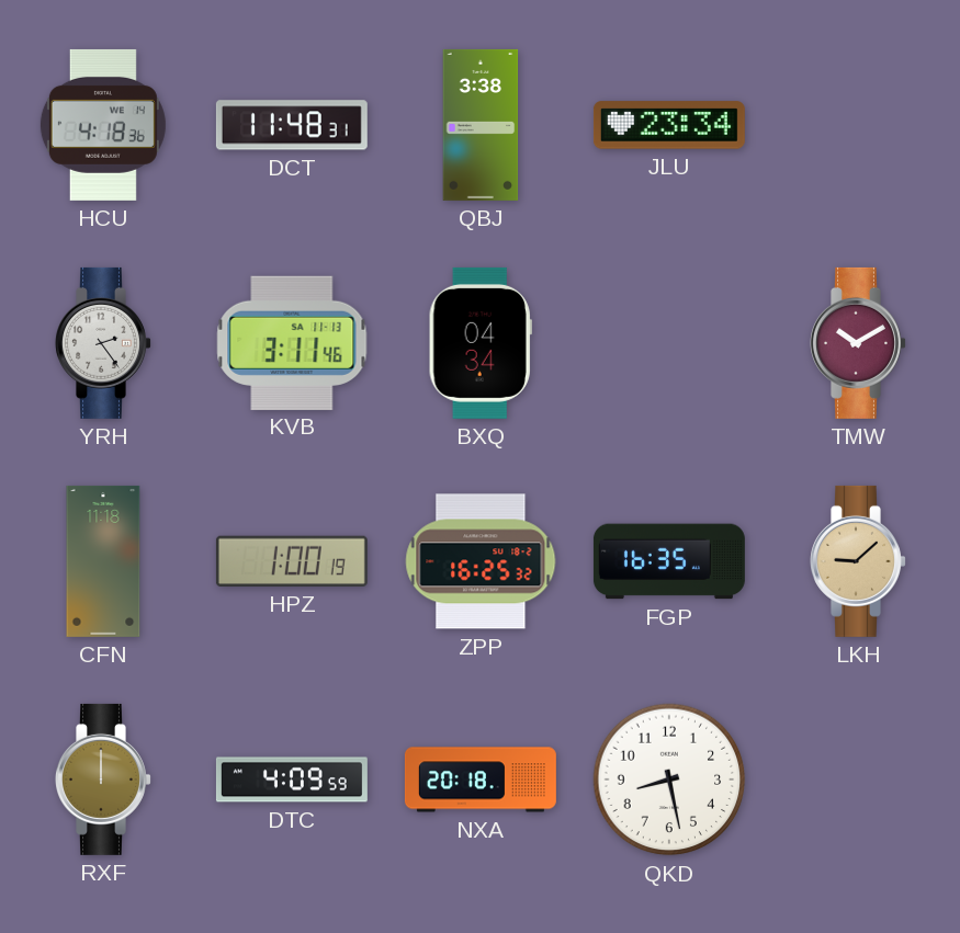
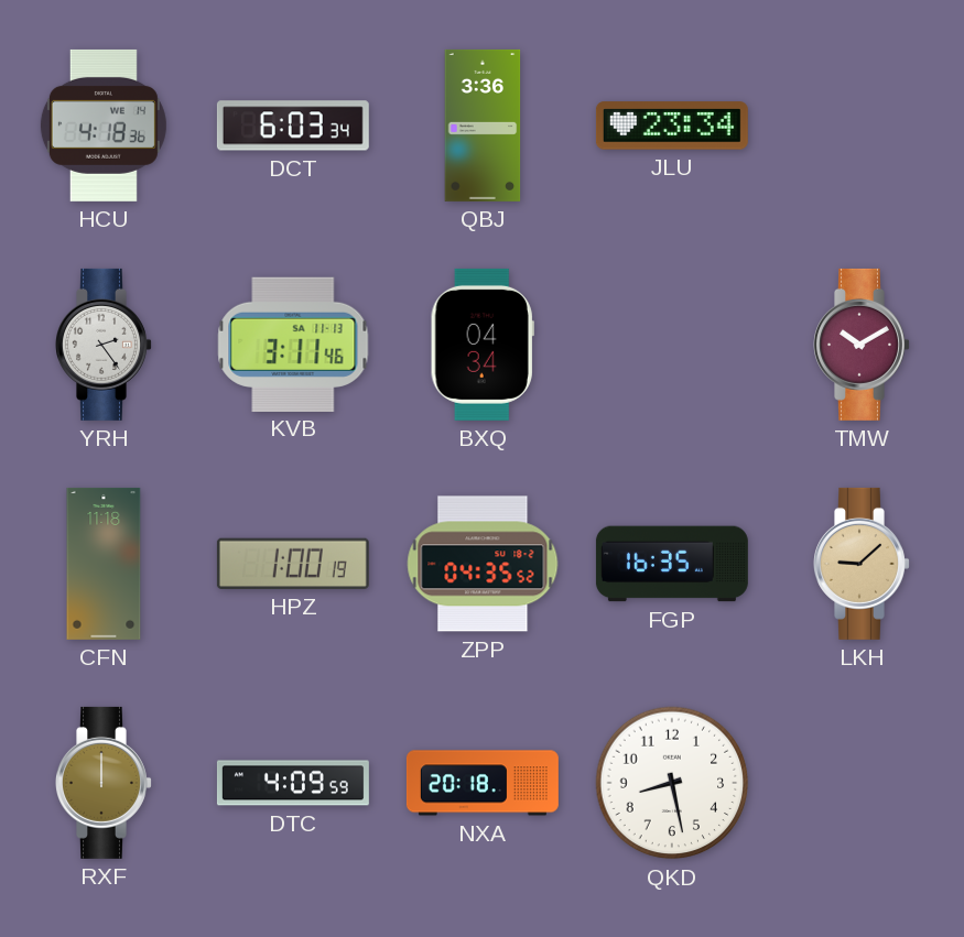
DCT: 11:48 -> 6:03
QBJ: 3:38 -> 3:36
ZPP: 16:25 -> 04:35
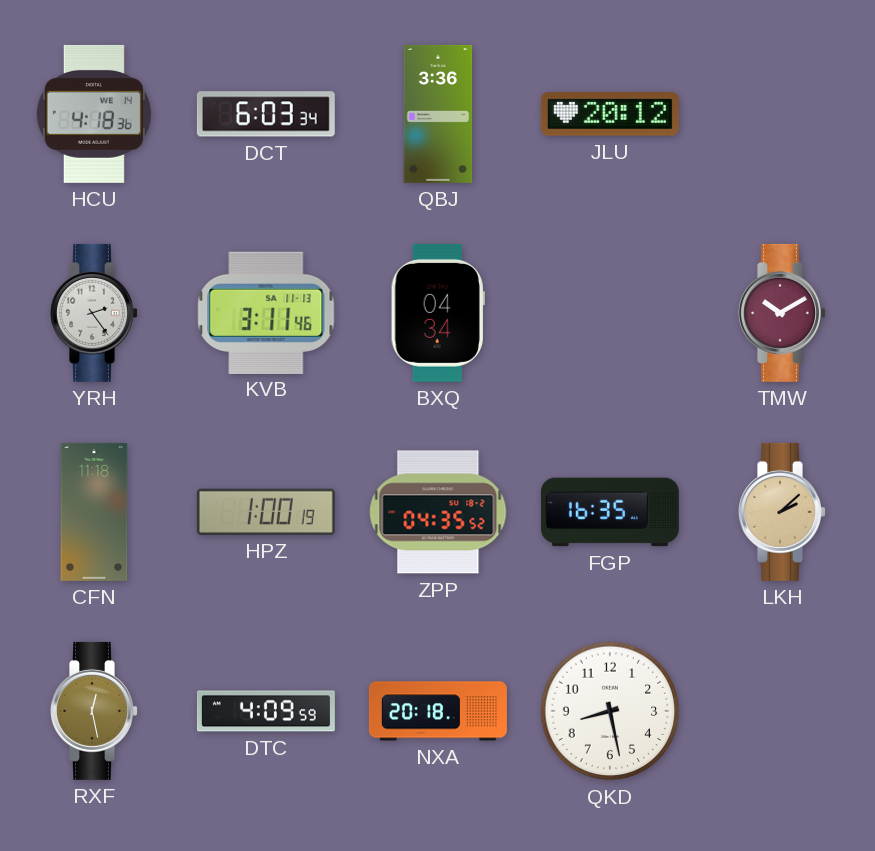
JLU: 23:34 -> 20:12
LKH: 9:08 -> 2:08
RXF: 12:00 -> 12:28
